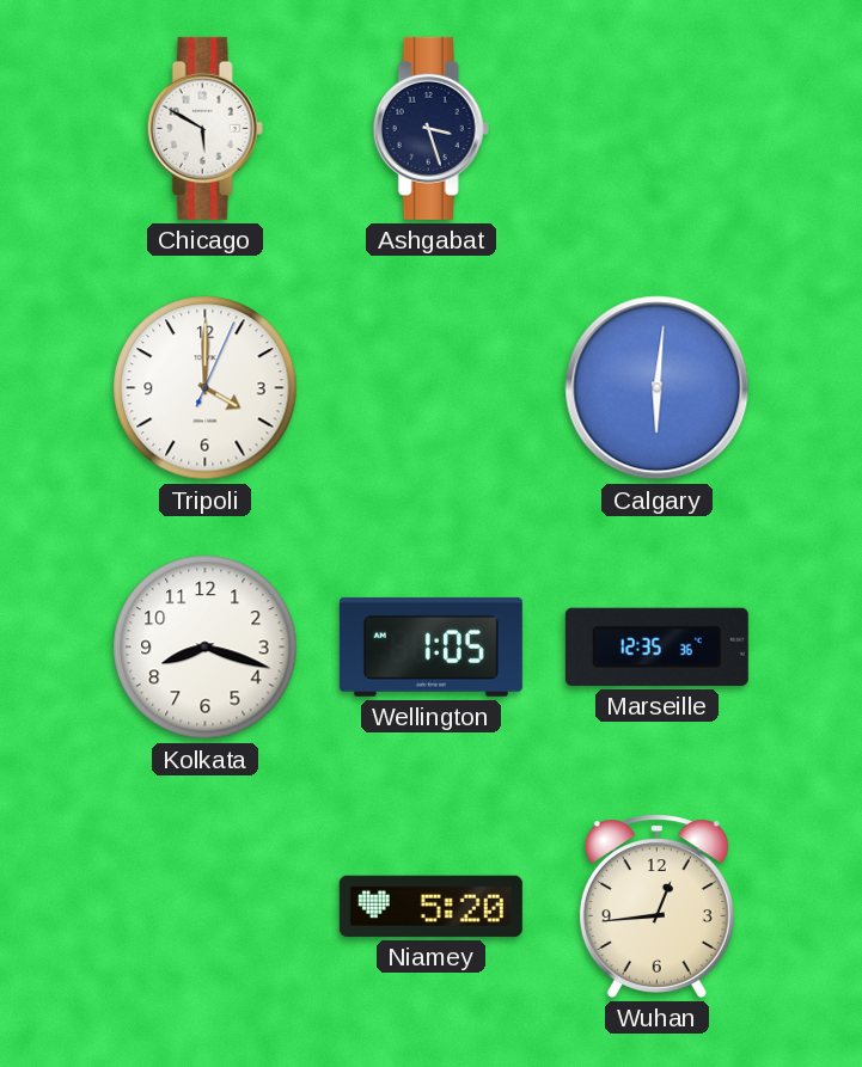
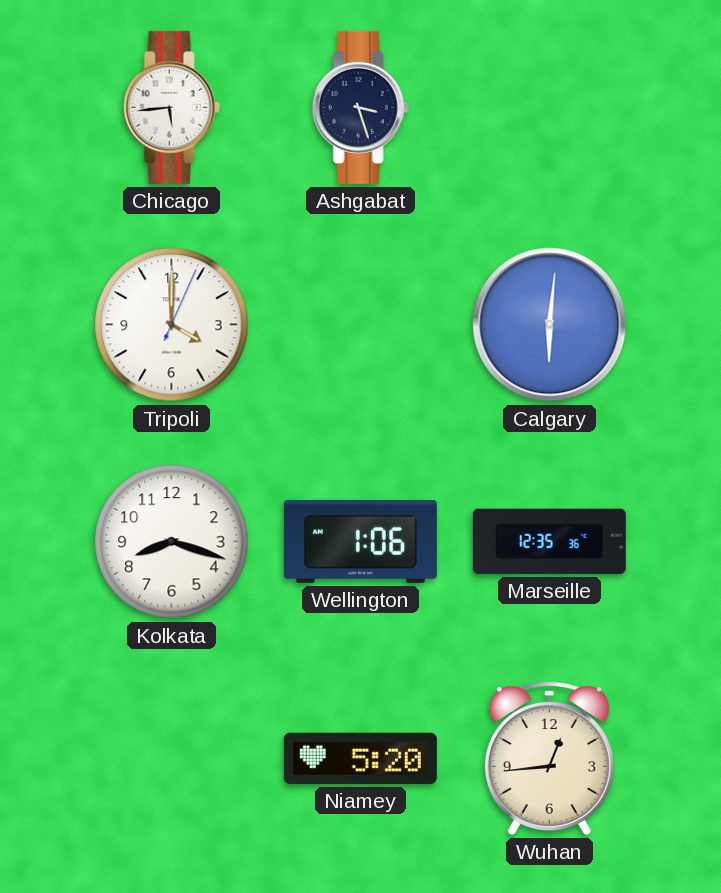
Chicago: 5:50 -> 5:44
Wellington: 1:05 -> 1:06
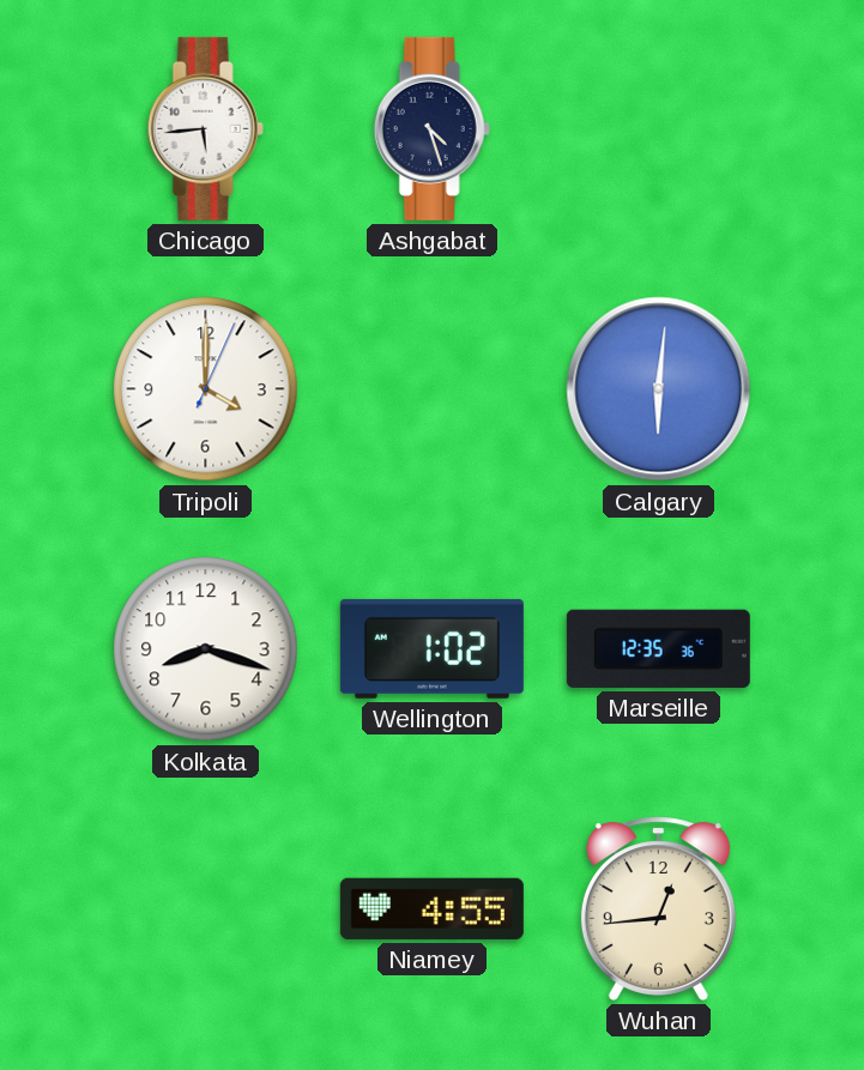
Ashgabat: 3:27 -> 4:27
Wellington: 1:06 -> 1:02
Niamey: 5:20 -> 4:55
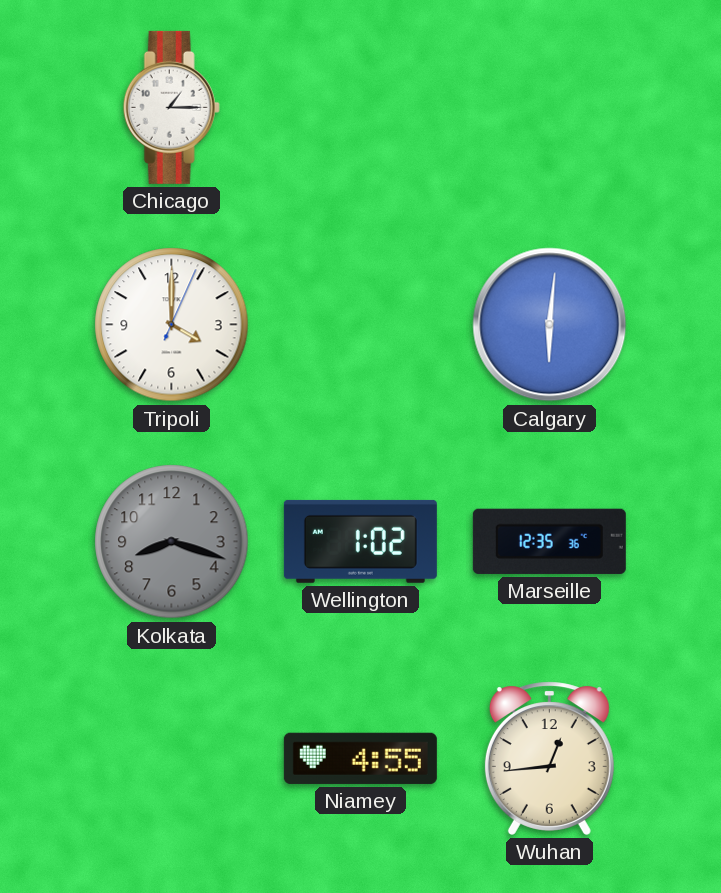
Chicago: 5:44 -> 1:15
Ashgabat: 4:27 -> none
Kolkata dial: white -> grey
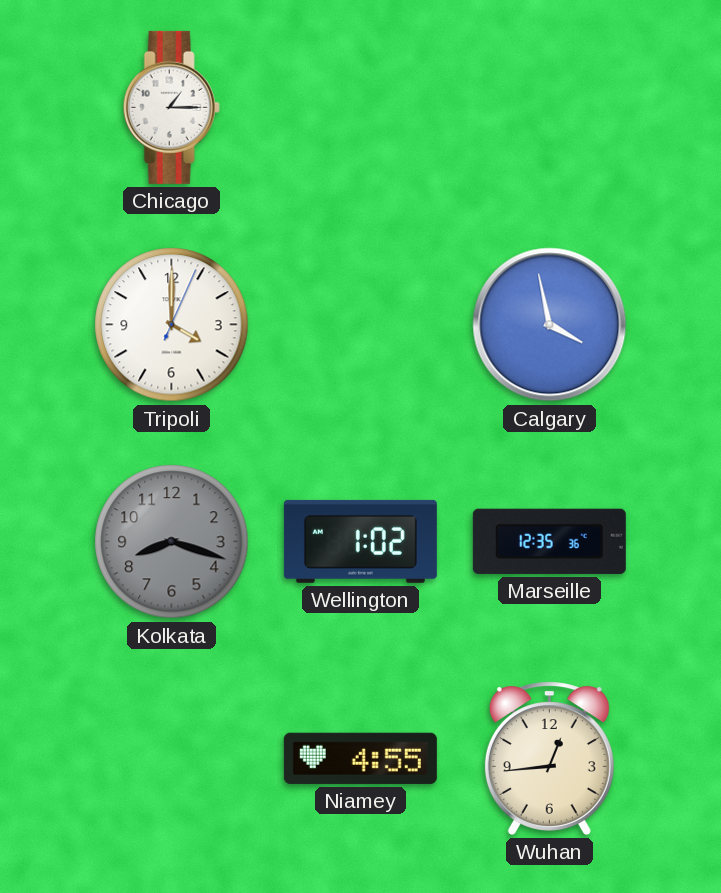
Calgary: 6:01 -> 3:58
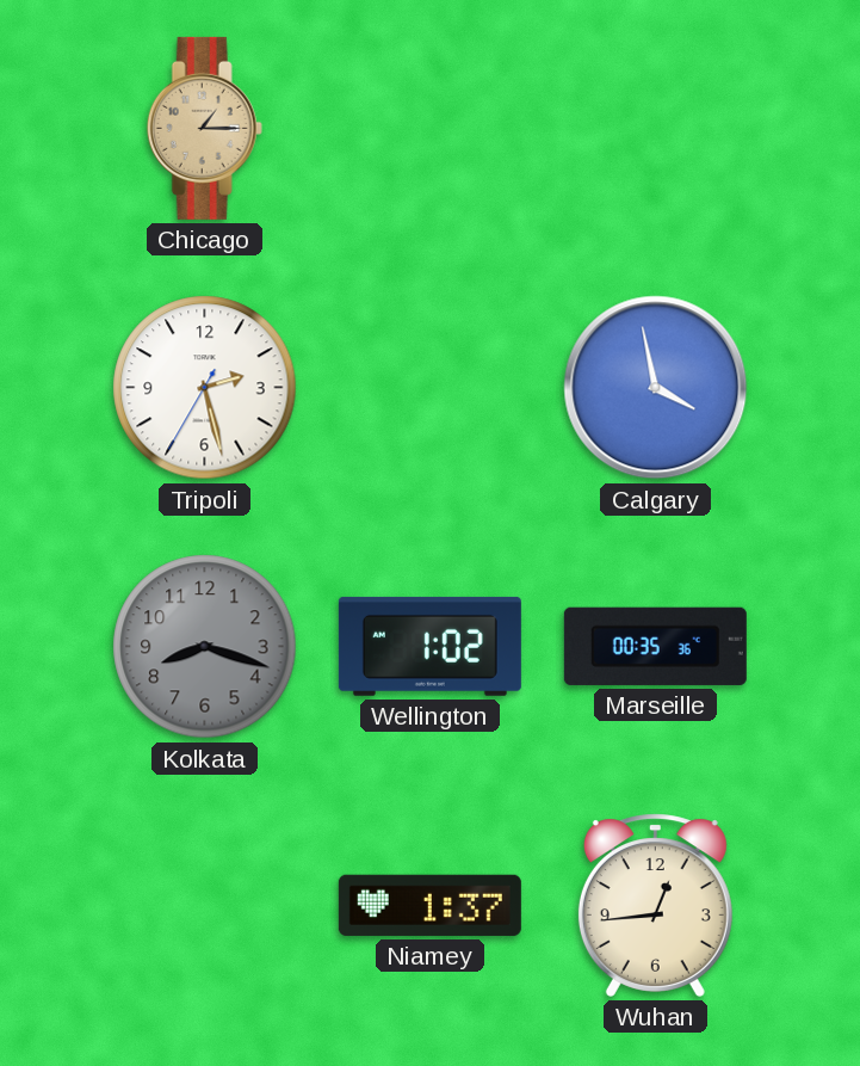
Chicago dial: white -> champagne
Tripoli: 4:00 -> 2:27
Marseille: 12:35 -> 00:35
Niamey: 4:55 -> 1:37
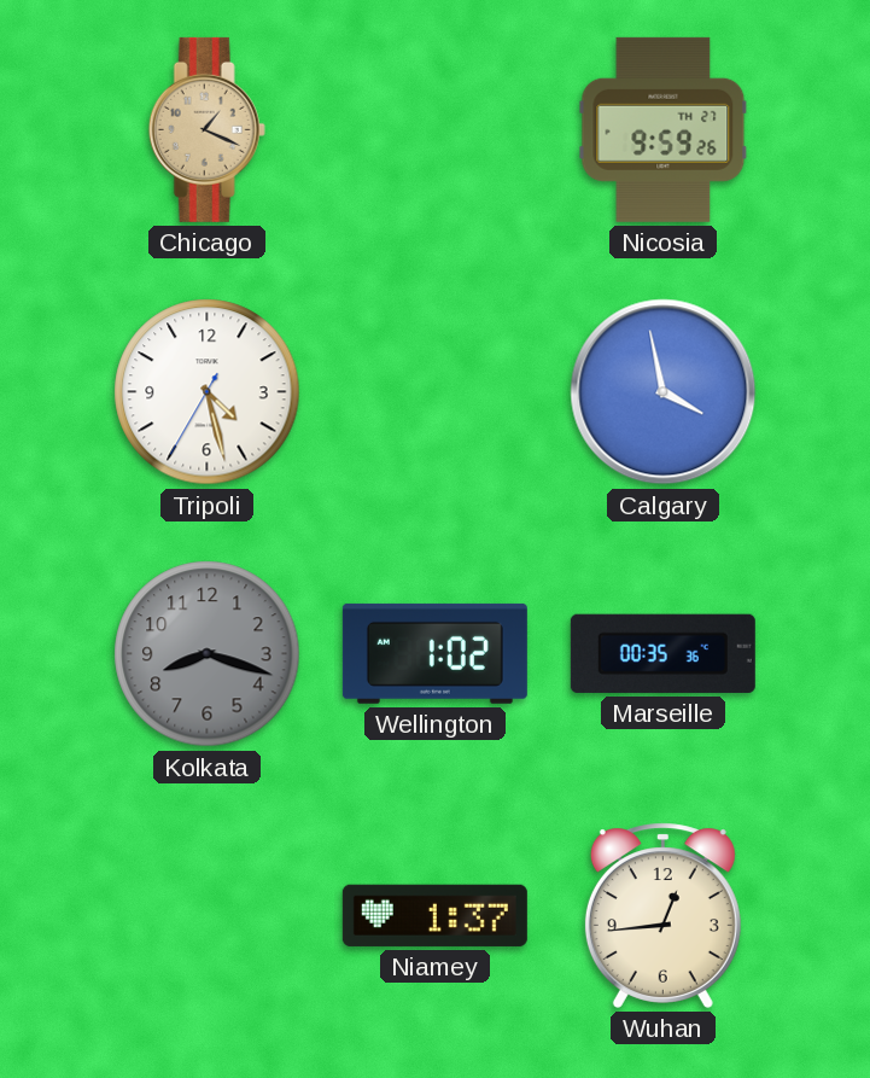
Chicago: 1:15 -> 1:19
Nicosia: none -> 9:59
Tripoli: 2:27 -> 4:27
